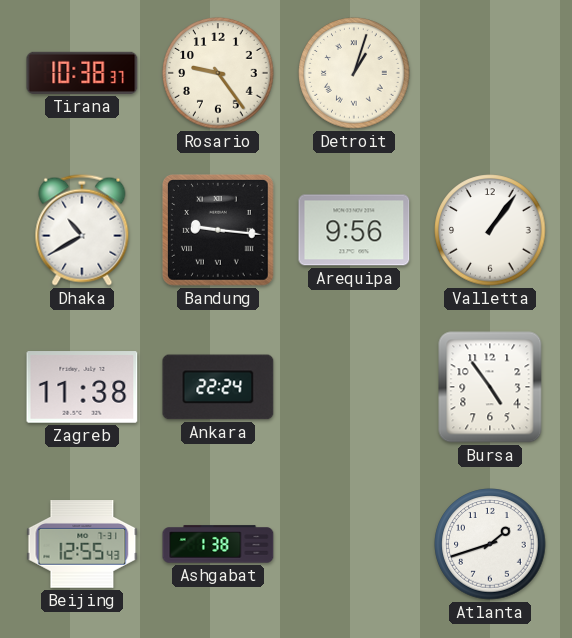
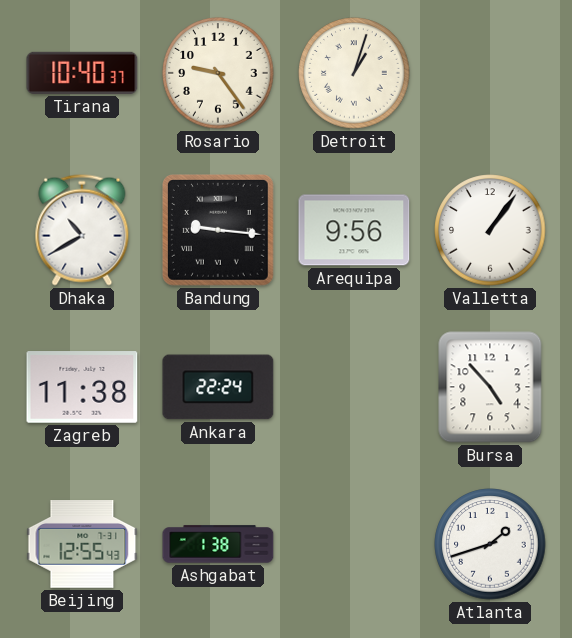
Tirana: 10:38 -> 10:40
Bursa: 4:54 -> 4:53
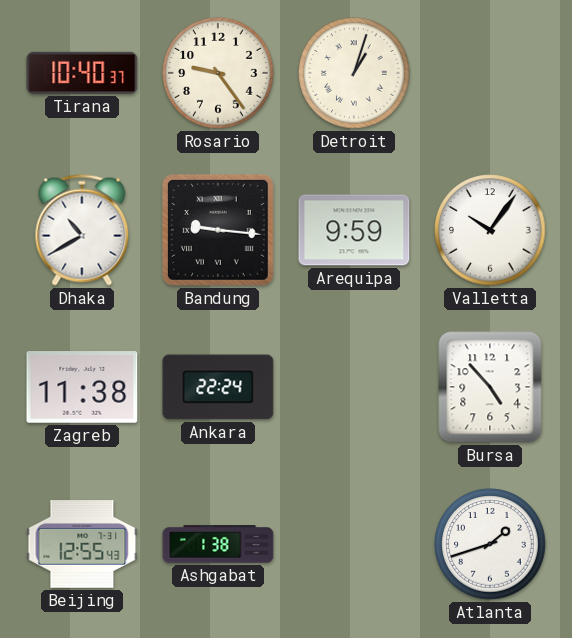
Arequipa: 9:56 -> 9:59
Valletta: 1:06 -> 10:06
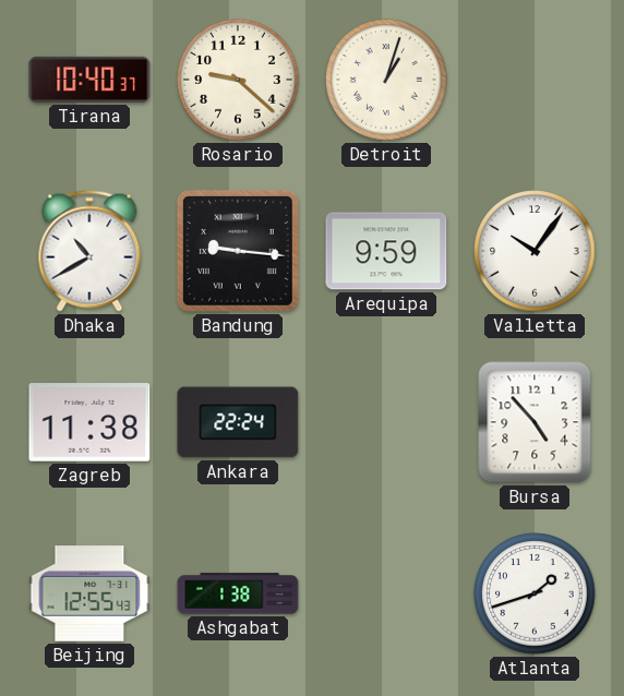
Rosario: 9:24 -> 9:22
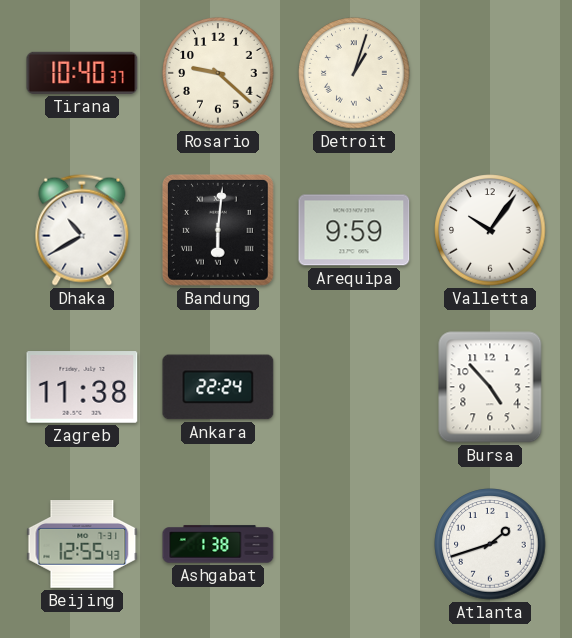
Bandung: 9:16 -> 6:01
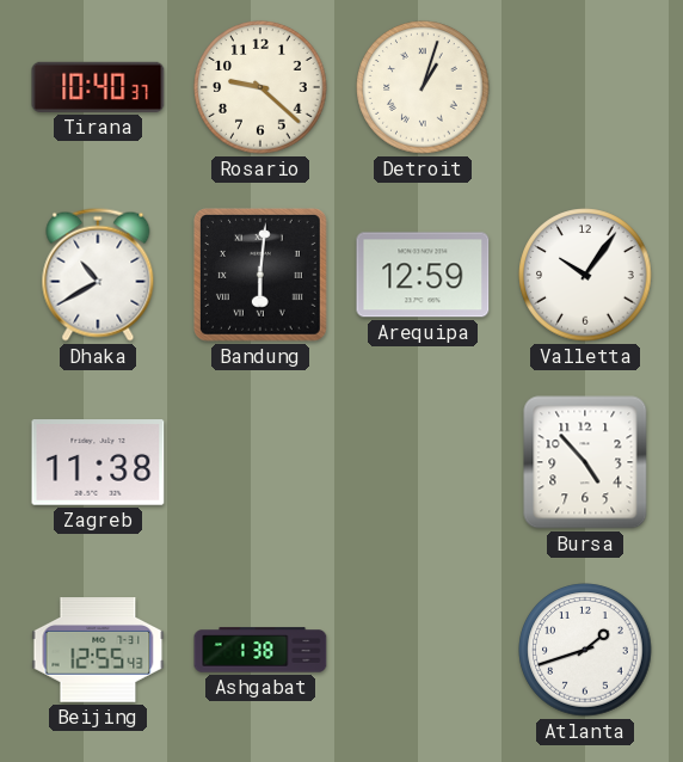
Arequipa: 9:59 -> 12:59
Ankara: 22:24 -> none
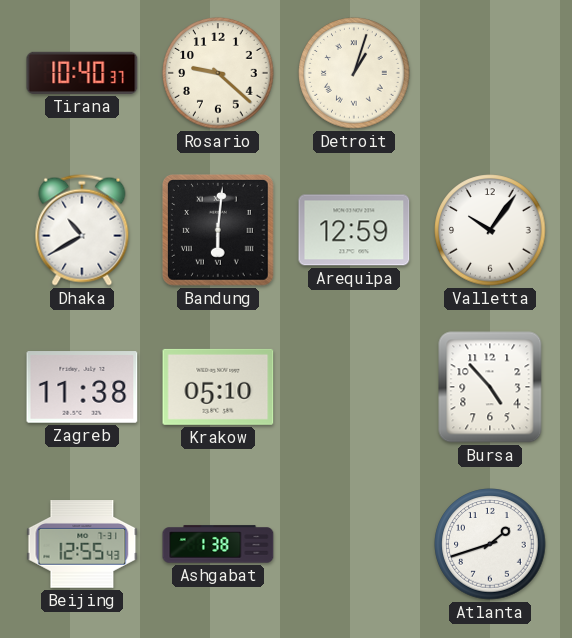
Krakow: none -> 05:10
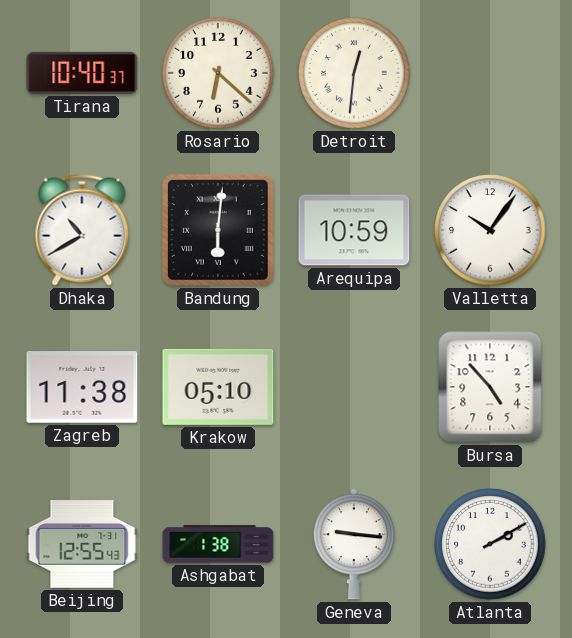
Rosario: 9:22 -> 6:22
Detroit: 1:03 -> 12:31
Arequipa: 12:59 -> 10:59
Geneva: none -> 9:16
Atlanta: 1:42 -> 2:10
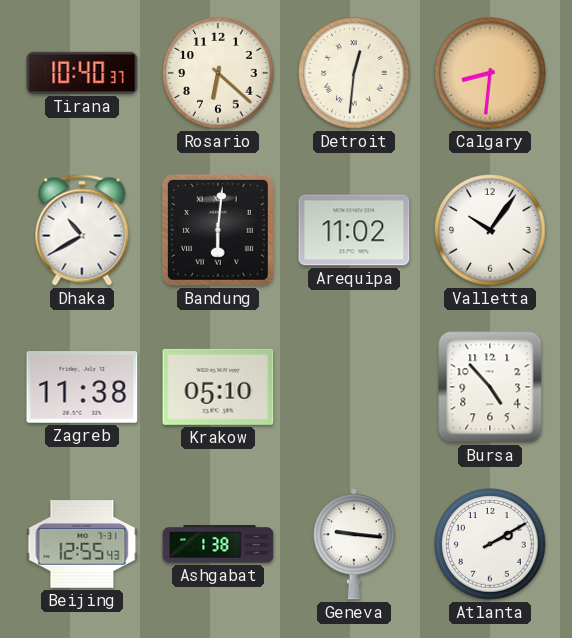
Calgary: none -> 8:31
Arequipa: 10:59 -> 11:02
